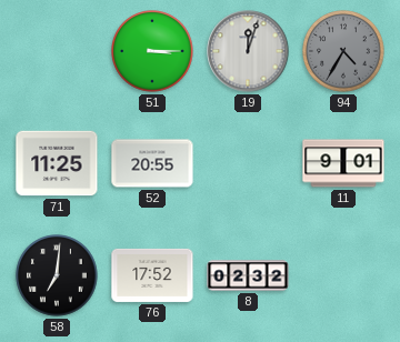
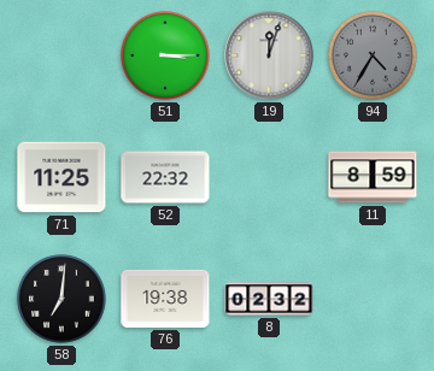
52: 20:55 -> 22:32
11: 9:01 -> 8:59
76: 17:52 -> 19:38
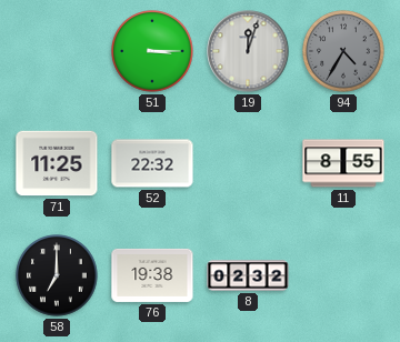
11: 8:59 -> 8:55
58: 7:01 -> 7:00
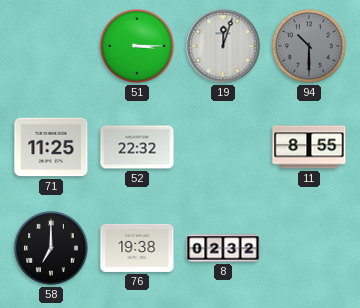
94: 4:35 -> 10:30
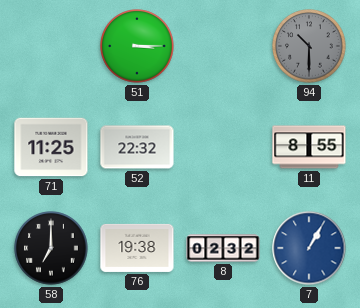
19: 12:03 -> none
7: none -> 1:05
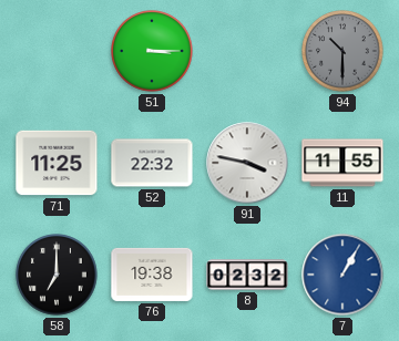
91: none -> 3:47
11: 8:55 -> 11:55
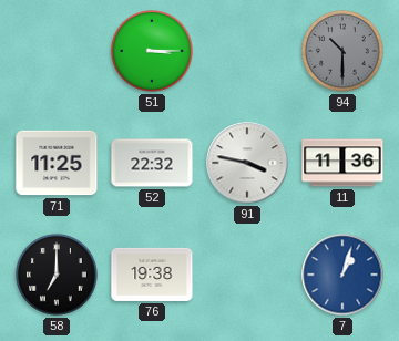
11: 11:55 -> 11:36
8: 02:32 -> none
7: 1:05 -> 1:03
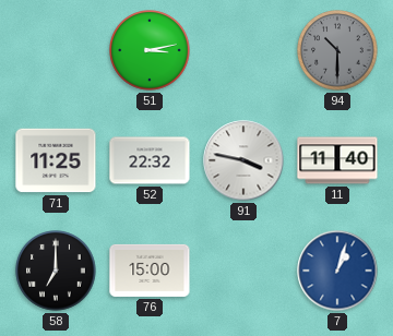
51: 3:15 -> 3:13
11: 11:36 -> 11:40
76: 19:38 -> 15:00
